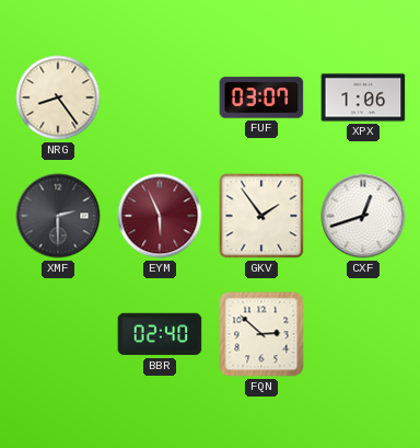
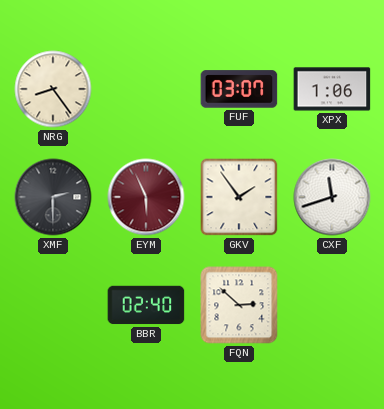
CXF: 12:42 -> 11:42
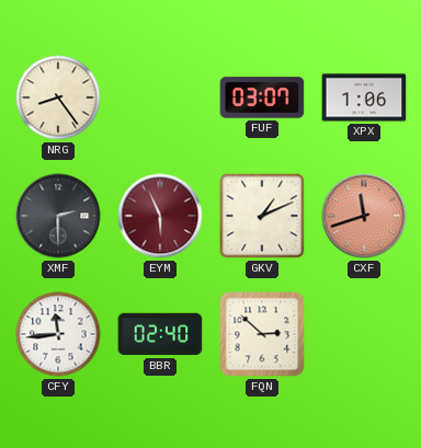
GKV: 1:54 -> 1:11
CXF dial: white -> salmon
CFY: none -> 11:44
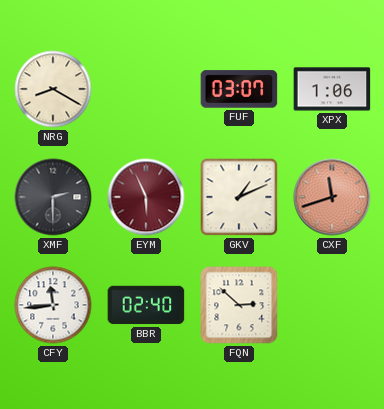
NRG: 8:24 -> 8:20
